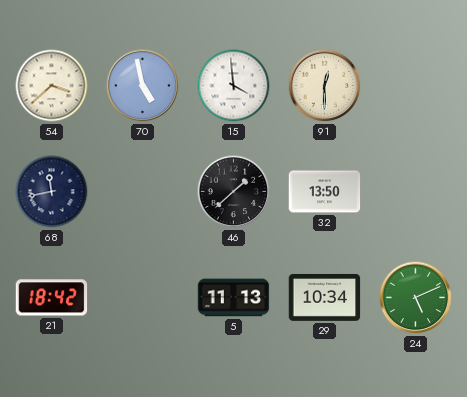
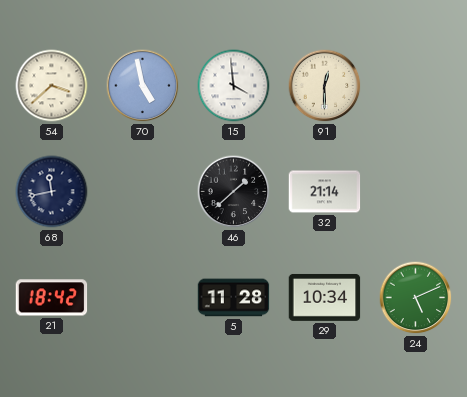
32: 13:50 -> 21:14
5: 11:13 -> 11:28
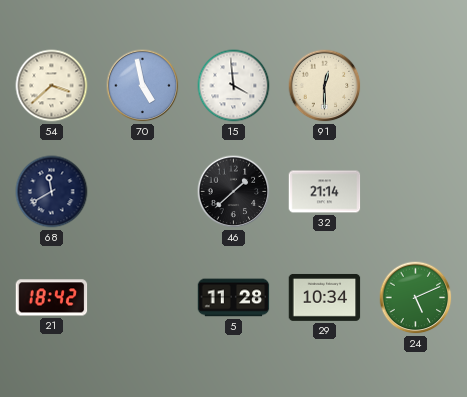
68: 11:43 -> 11:40
